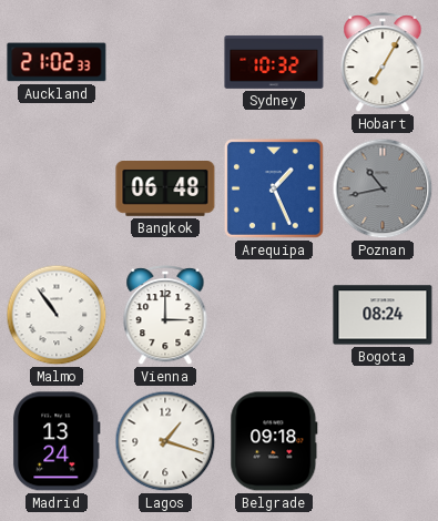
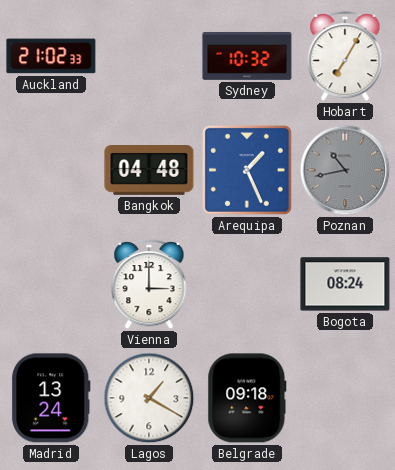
Bangkok: 06:48 -> 04:48
Malmo: 10:54 -> none
Lagos: 1:18 -> 1:20
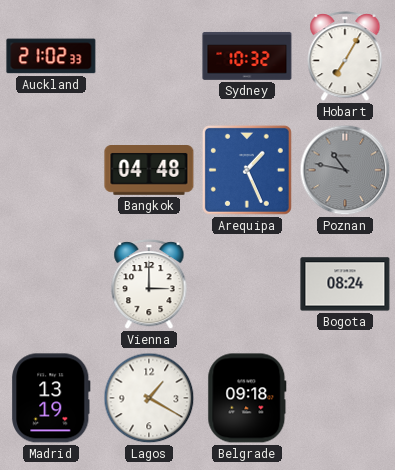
Poznan: 10:43 -> 10:47
Madrid: 13:24 -> 13:19
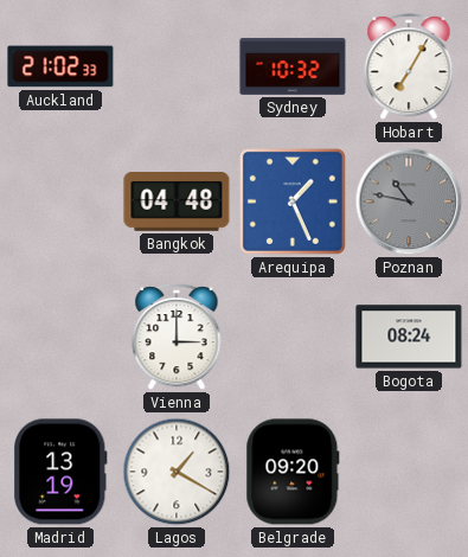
Belgrade: 09:18 -> 09:20
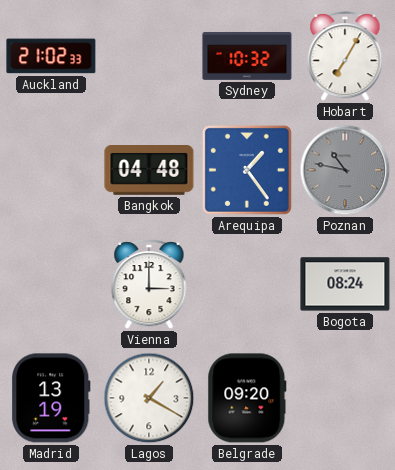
Arequipa: 1:26 -> 1:24
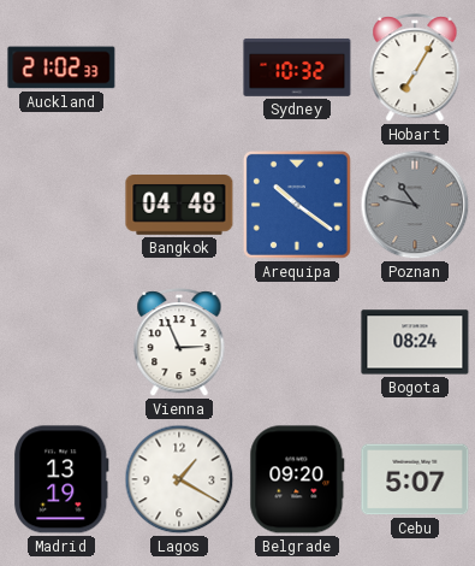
Arequipa: 1:24 -> 10:21
Vienna: 3:00 -> 2:56
Cebu: none -> 5:07
